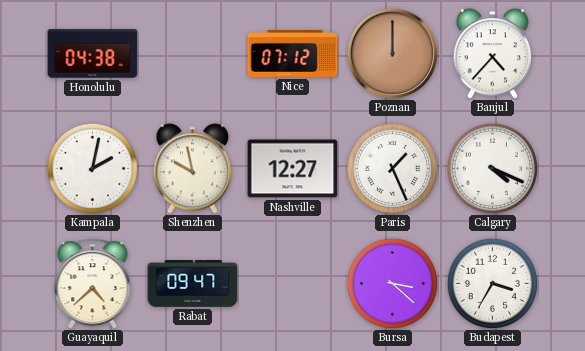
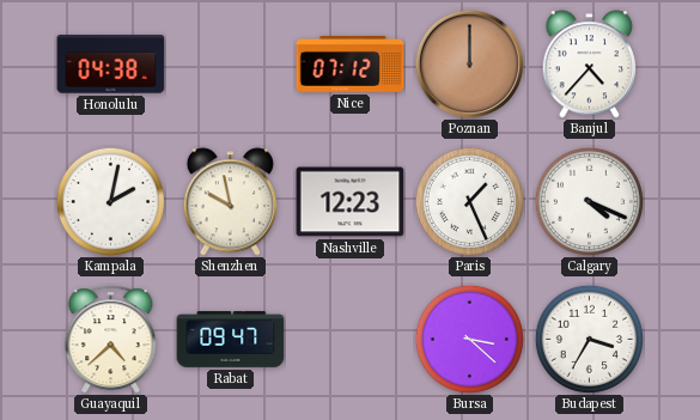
Nashville: 12:27 -> 12:23
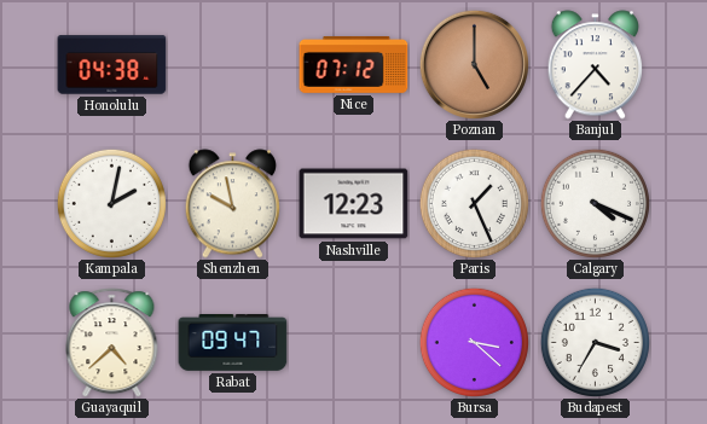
Poznan: 12:00 -> 5:00
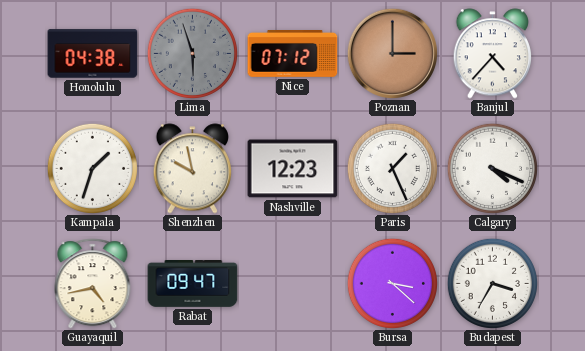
Lima: none -> 5:57
Poznan: 5:00 -> 3:00
Kampala: 2:02 -> 1:33
Guayaquil: 4:38 -> 4:43
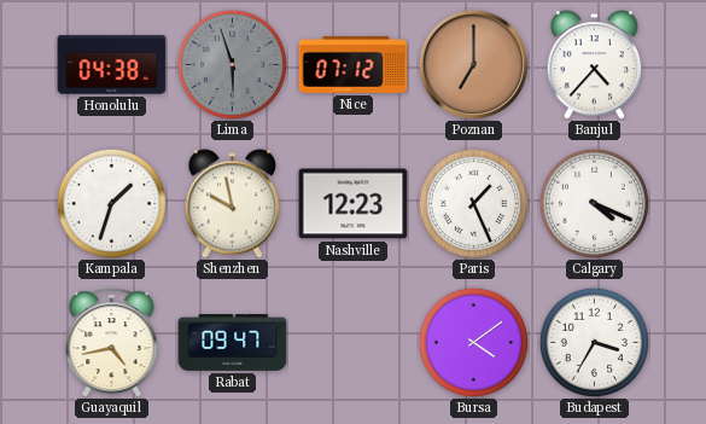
Poznan: 3:00 -> 7:00
Bursa: 3:22 -> 4:09
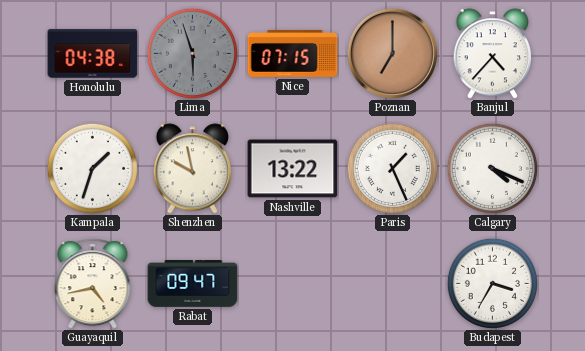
Nice: 07:12 -> 07:15
Nashville: 12:23 -> 13:22
Bursa: 4:09 -> none
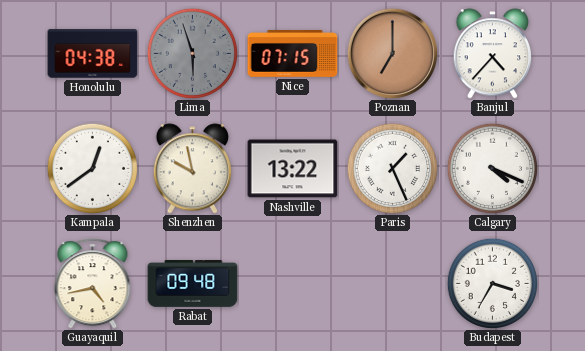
Kampala: 1:33 -> 12:39
Rabat: 09:47 -> 09:48
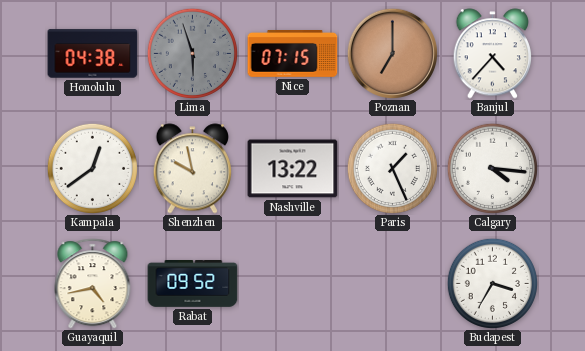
Calgary: 4:19 -> 4:16
Rabat: 09:48 -> 09:52
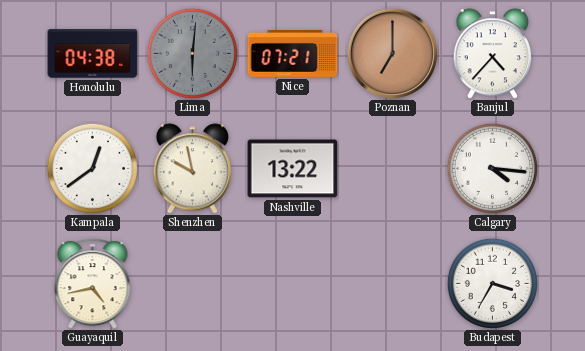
Lima: 5:57 -> 6:01
Nice: 07:15 -> 07:21
Paris: 1:26 -> none
Rabat: 09:52 -> none
